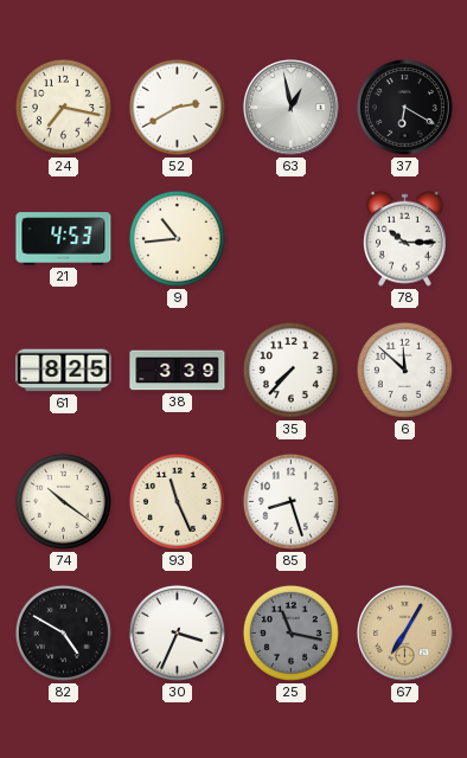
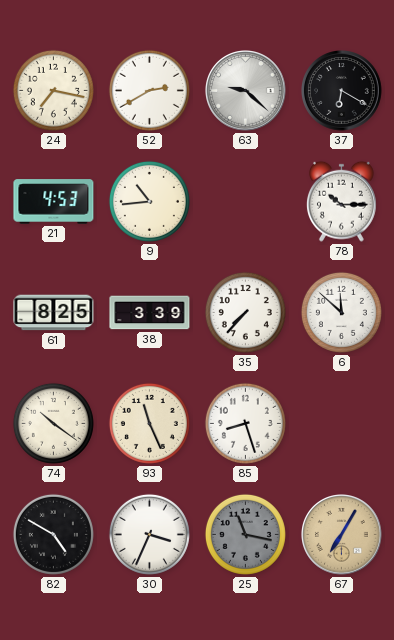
63: 12:58 -> 9:22
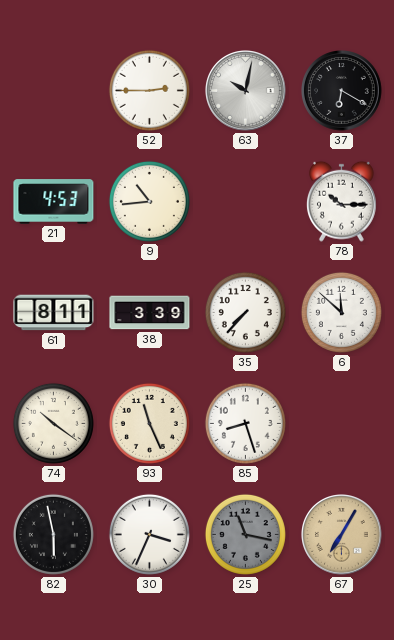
24: 7:17 -> none
52: 2:40 -> 2:45
63: 9:22 -> 10:02
61: 8:25 -> 8:11
82: 4:50 -> 5:58
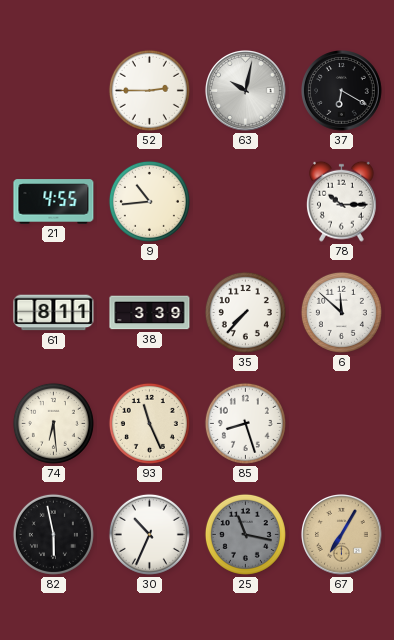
21: 4:53 -> 4:55
74: 10:21 -> 6:29
30: 3:34 -> 10:34
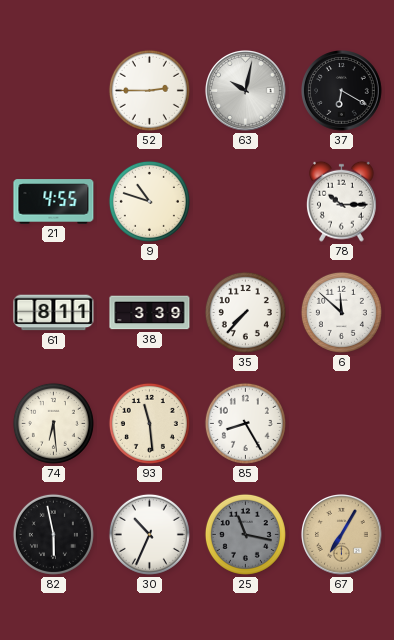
9: 10:44 -> 10:48
93: 11:26 -> 11:29
85: 8:27 -> 8:25
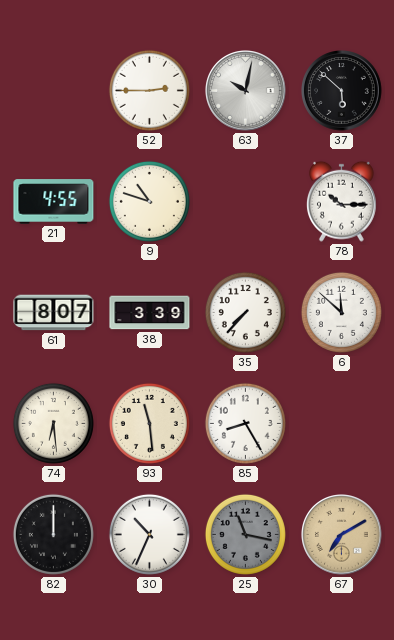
37: 6:20 -> 5:52
61: 8:11 -> 8:07
82: 5:58 -> 12:00
67: 7:05 -> 7:10
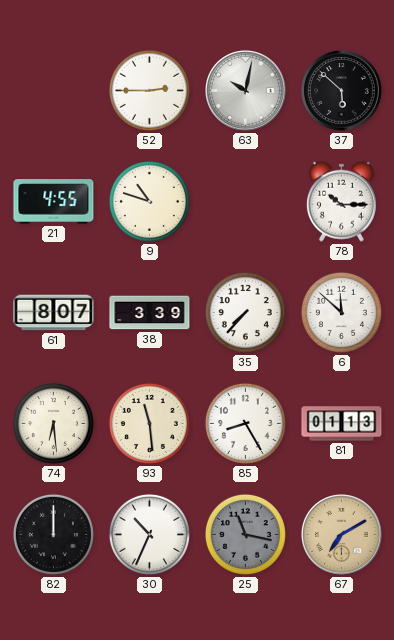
81: none -> 01:13
